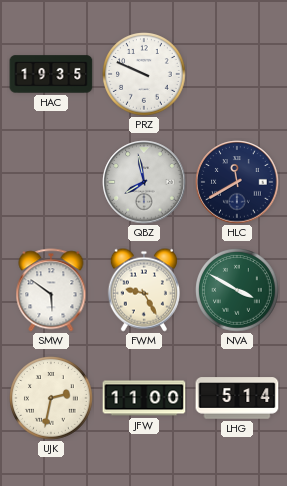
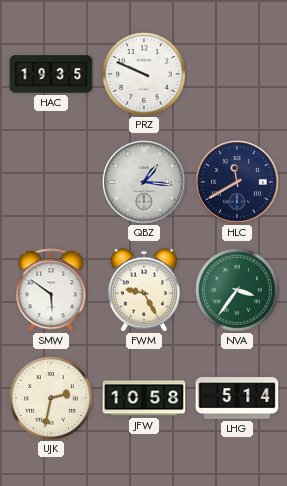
QBZ: 7:58 -> 1:16
NVA: 3:50 -> 3:36
JFW: 11:00 -> 10:58
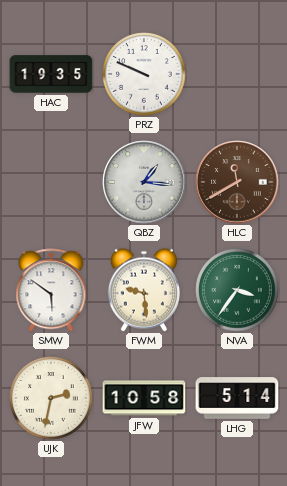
HLC dial: navy -> brown
FWM: 9:25 -> 9:29
